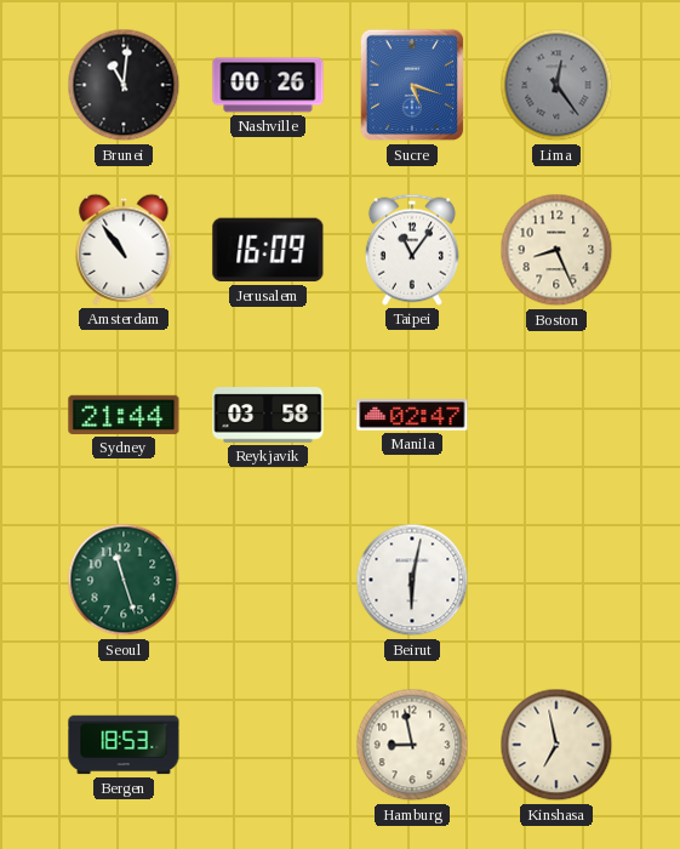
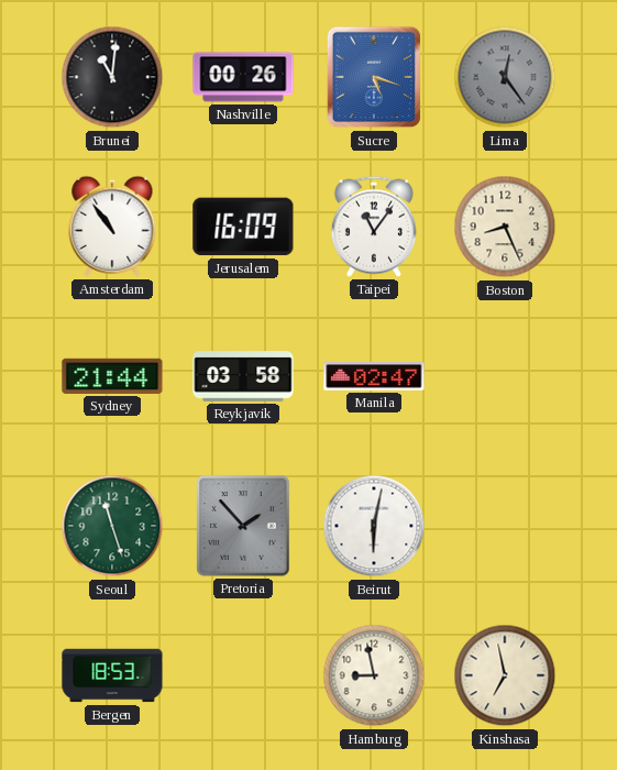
Pretoria: none -> 1:53
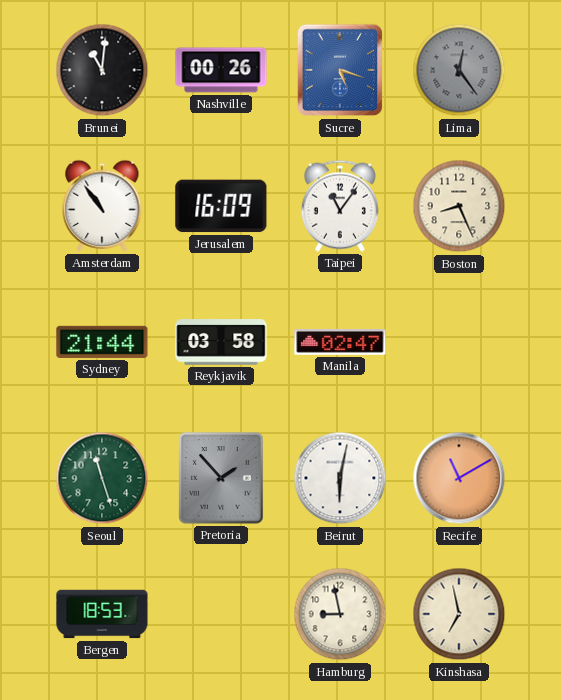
Recife: none -> 11:10
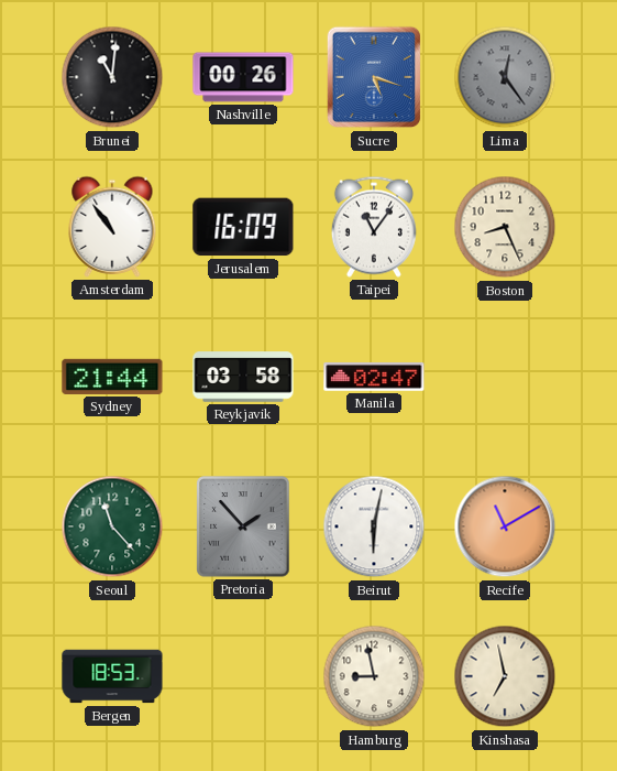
Seoul: 11:27 -> 11:23
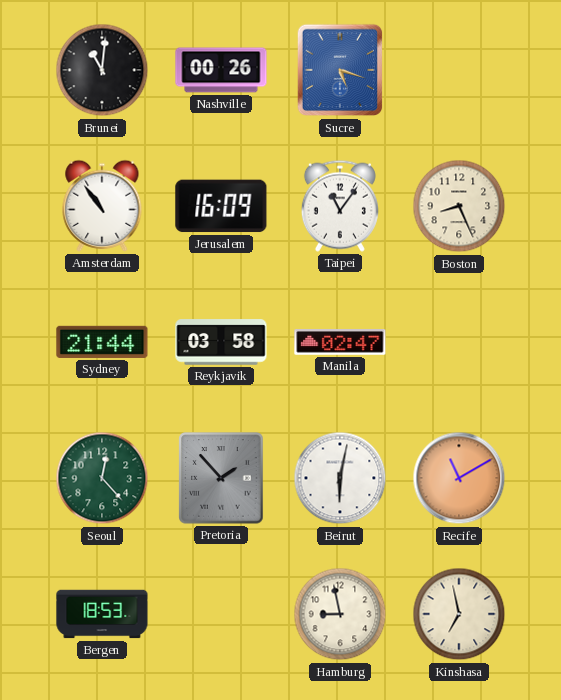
Lima: 12:24 -> none
Seoul: 11:23 -> 12:23
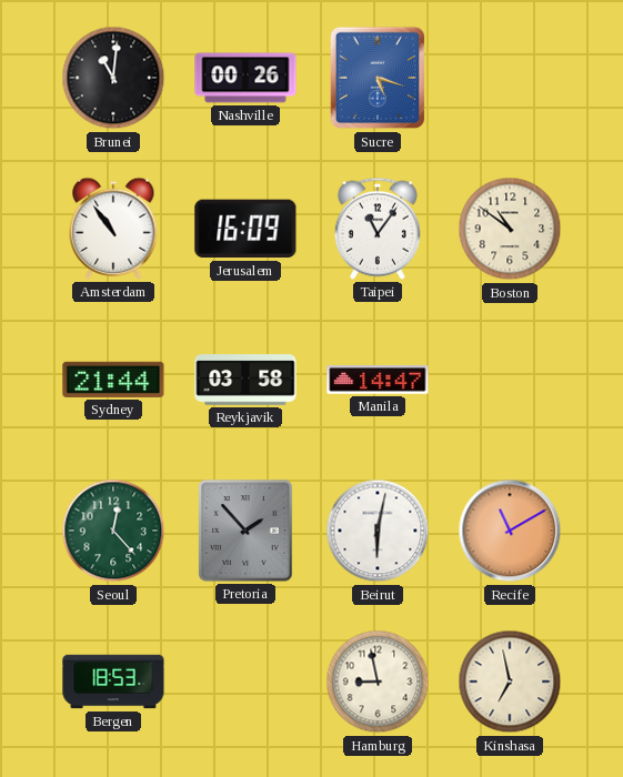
Boston: 8:26 -> 10:51
Manila: 02:47 -> 14:47
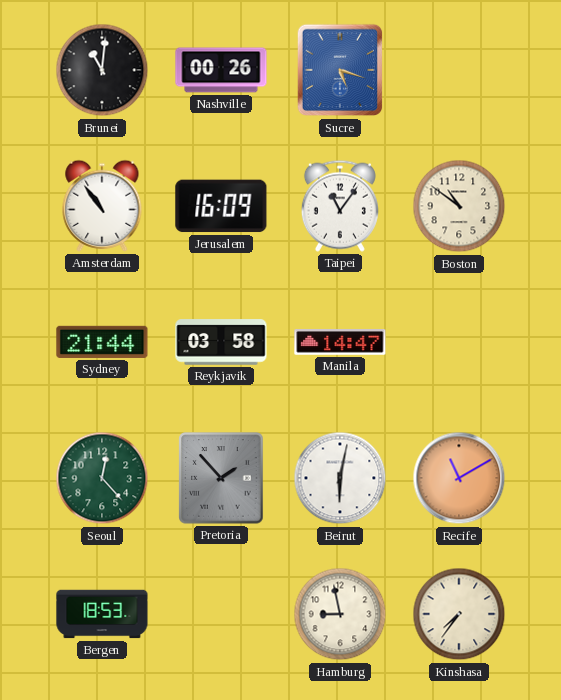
Kinshasa: 6:58 -> 7:36
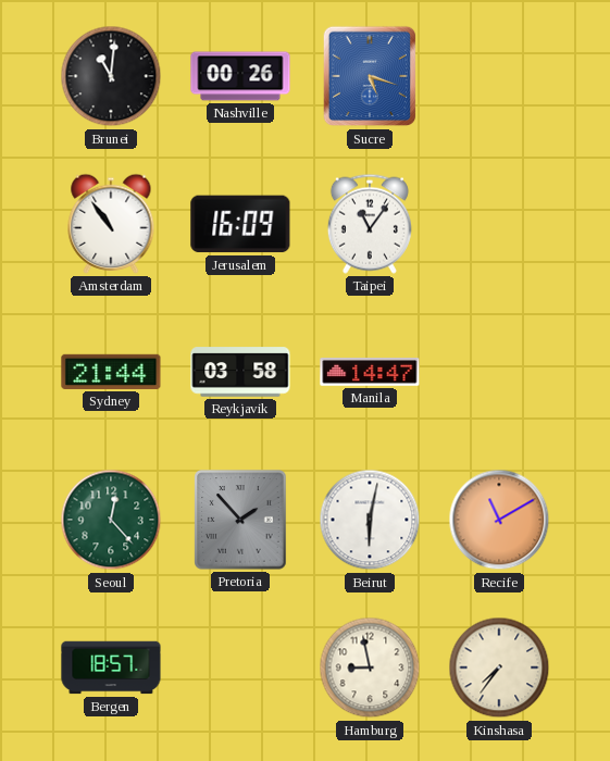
Boston: 10:51 -> none
Bergen: 18:53 -> 18:57
